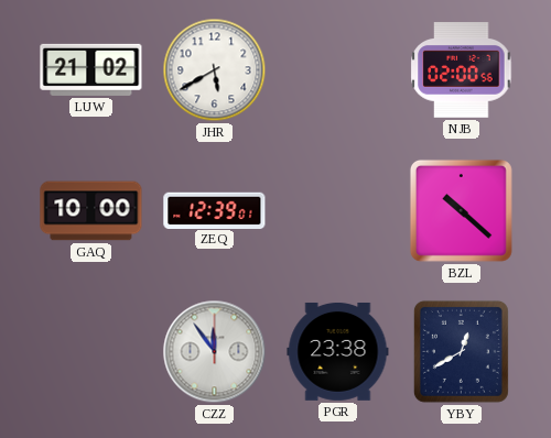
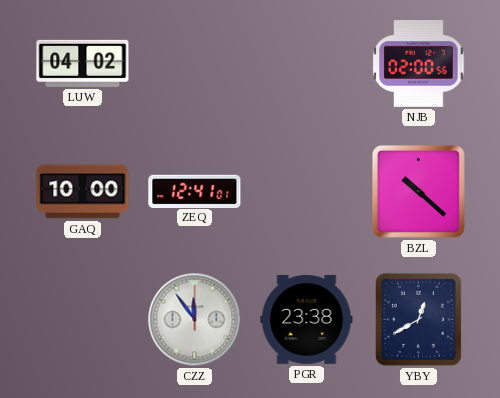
LUW: 21:02 -> 04:02
JHR: 5:40 -> none
ZEQ: 12:39 -> 12:41
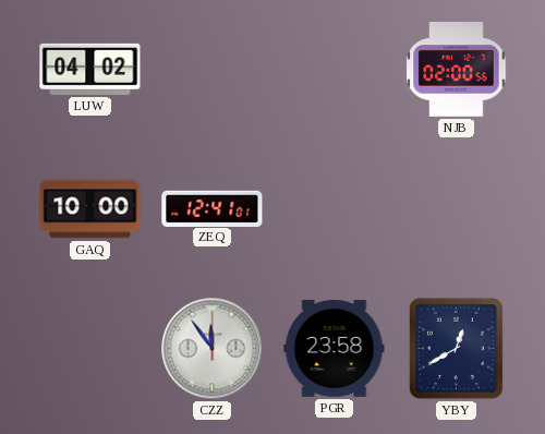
BZL: 10:22 -> none
PGR: 23:38 -> 23:58
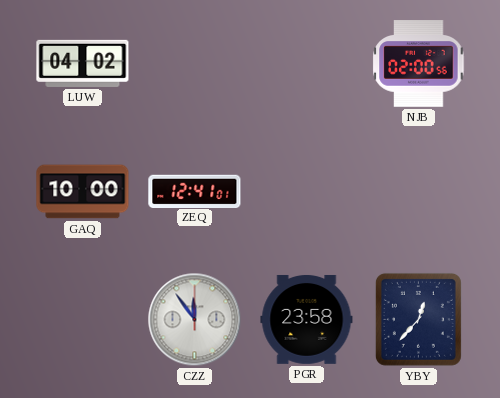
YBY: 12:40 -> 12:37
